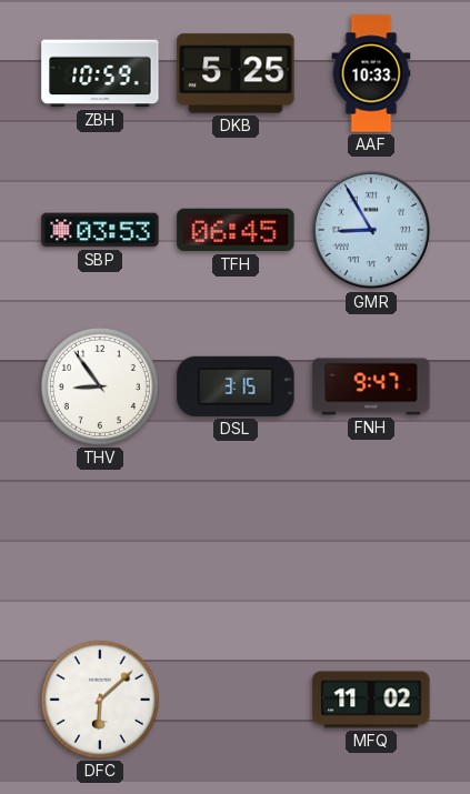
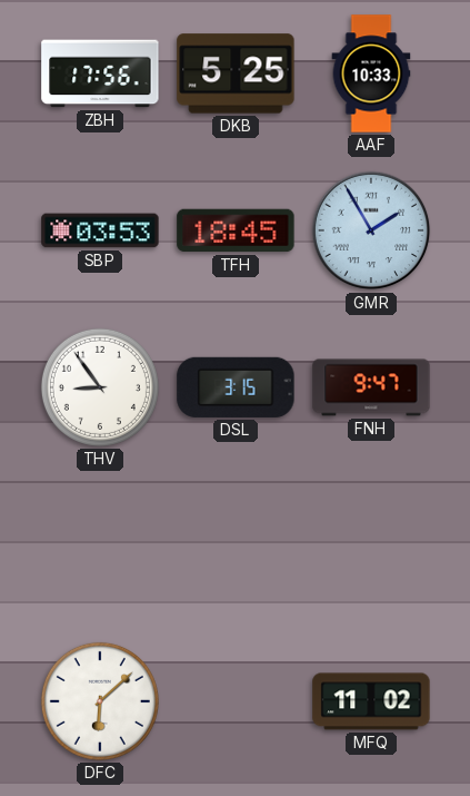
ZBH: 10:59 -> 17:56
TFH: 06:45 -> 18:45
GMR: 8:55 -> 1:55
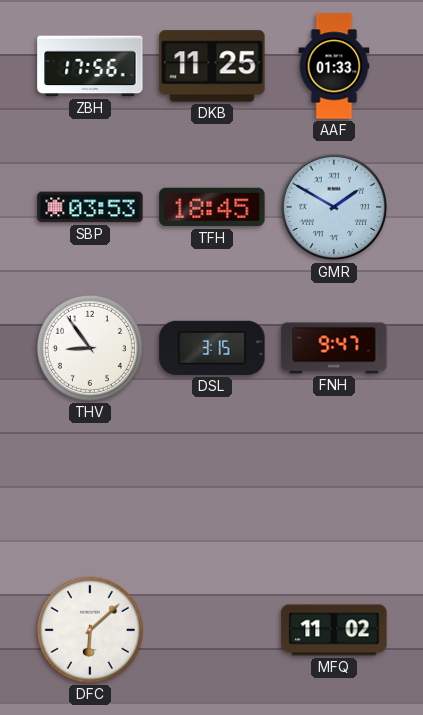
DKB: 5:25 -> 11:25
AAF: 10:33 -> 01:33
GMR: 1:55 -> 1:50
